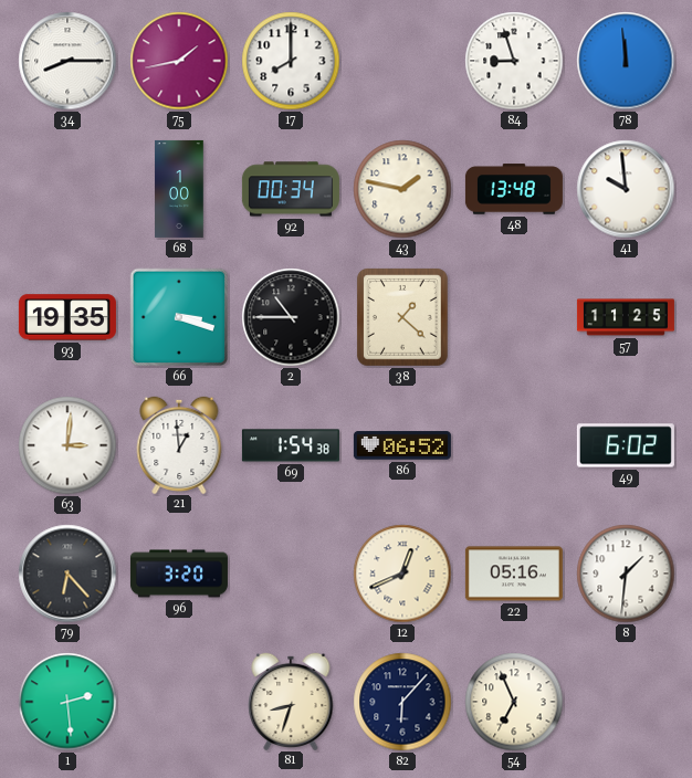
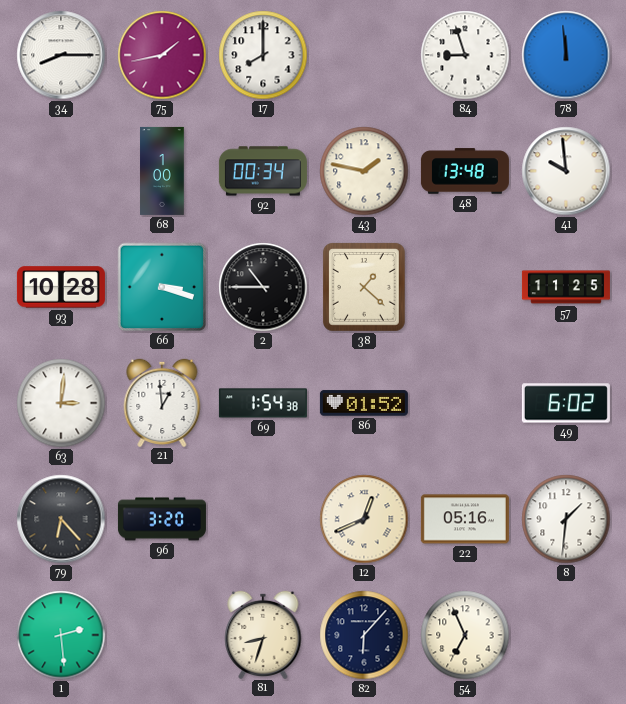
93: 19:35 -> 10:28
86: 06:52 -> 01:52
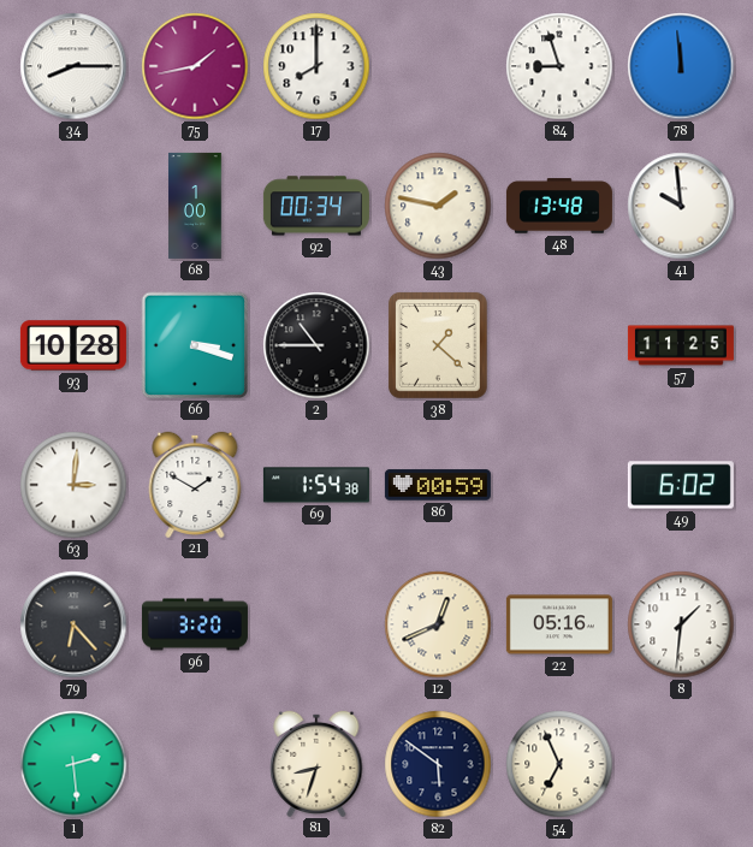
21: 12:59 -> 1:50
86: 01:52 -> 00:59
82: 6:07 -> 5:51
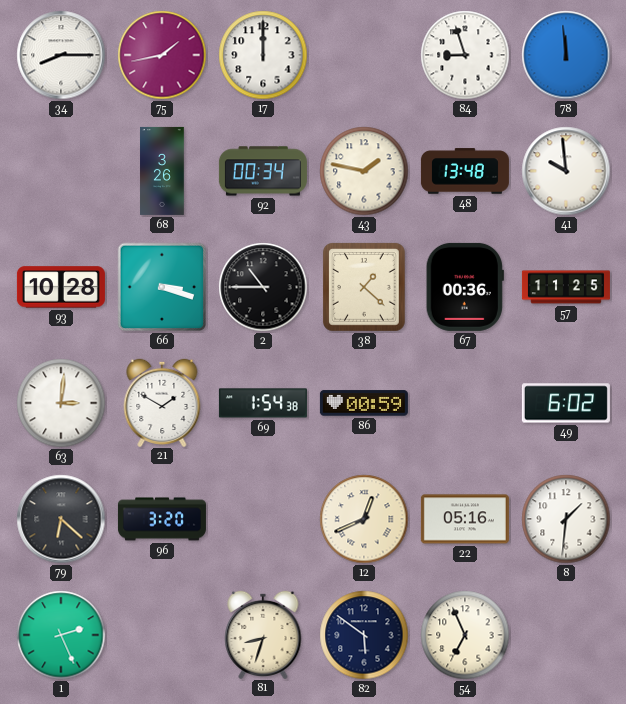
17: 8:00 -> 12:00
68: 1:00 -> 3:26
67: none -> 00:36
79: 6:23 -> 6:22
1: 2:29 -> 2:26
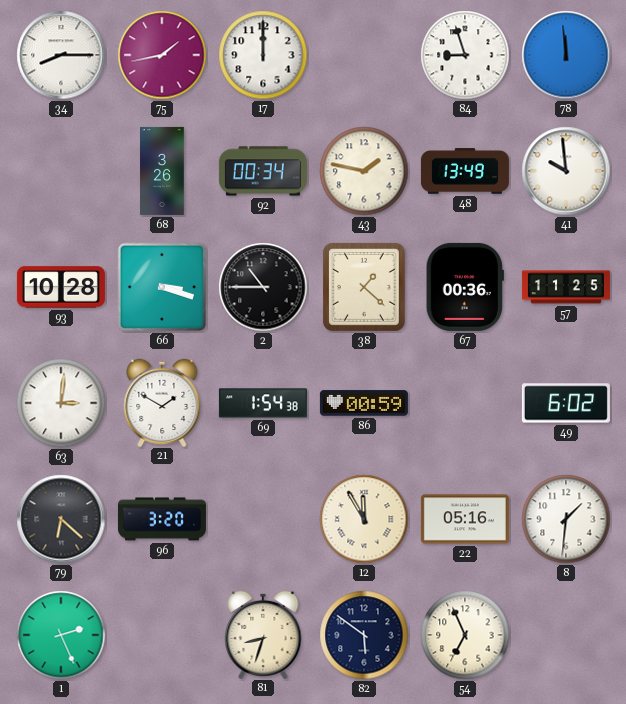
48: 13:48 -> 13:49
12: 12:41 -> 11:55
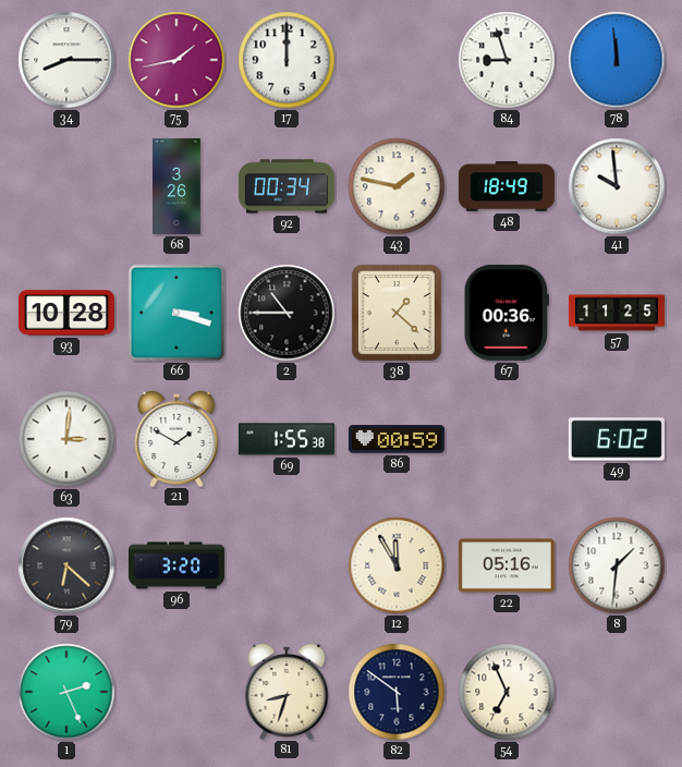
48: 13:49 -> 18:49
69: 1:54 -> 1:55
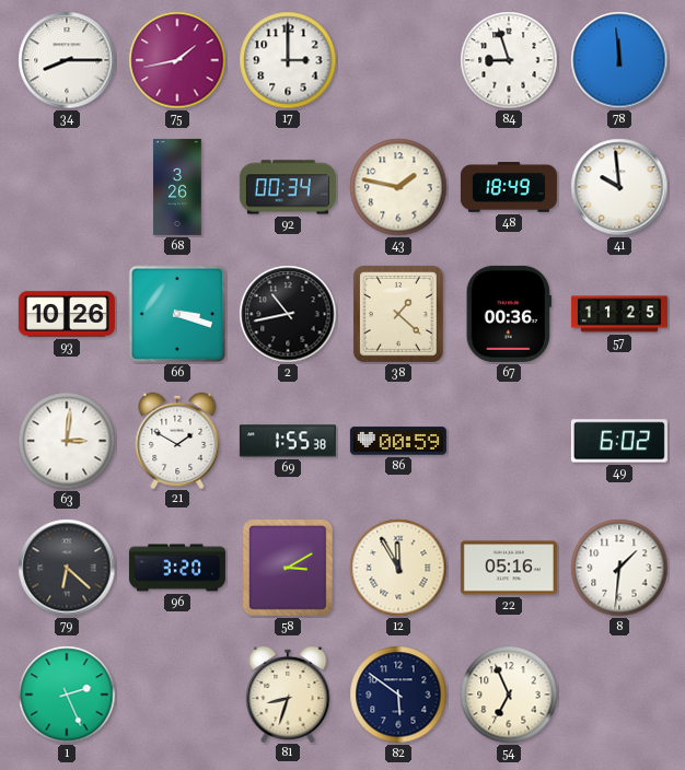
17: 12:00 -> 3:00
93: 10:28 -> 10:26
2: 10:45 -> 10:43
58: none -> 3:10
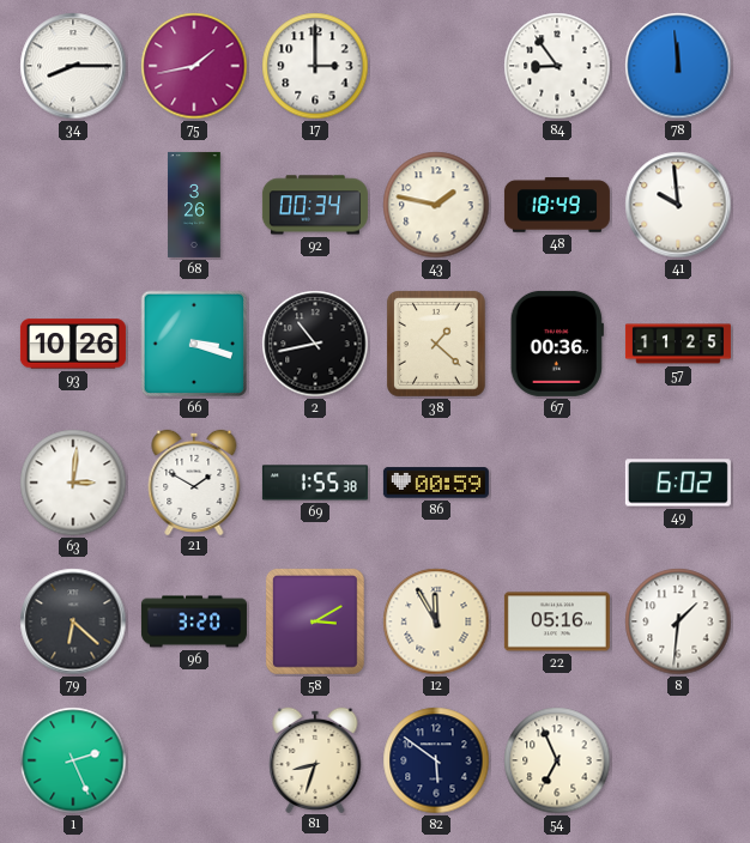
84: 8:57 -> 8:54
